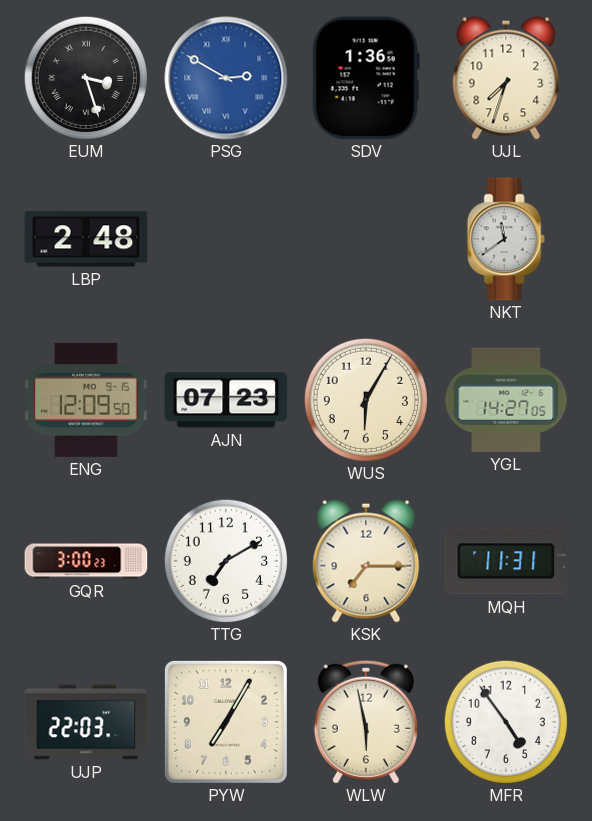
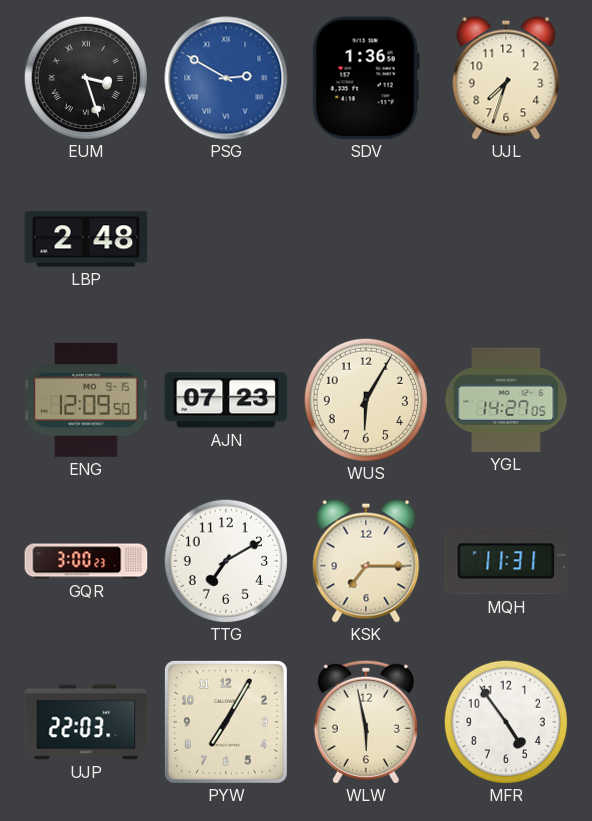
NKT: 11:39 -> none
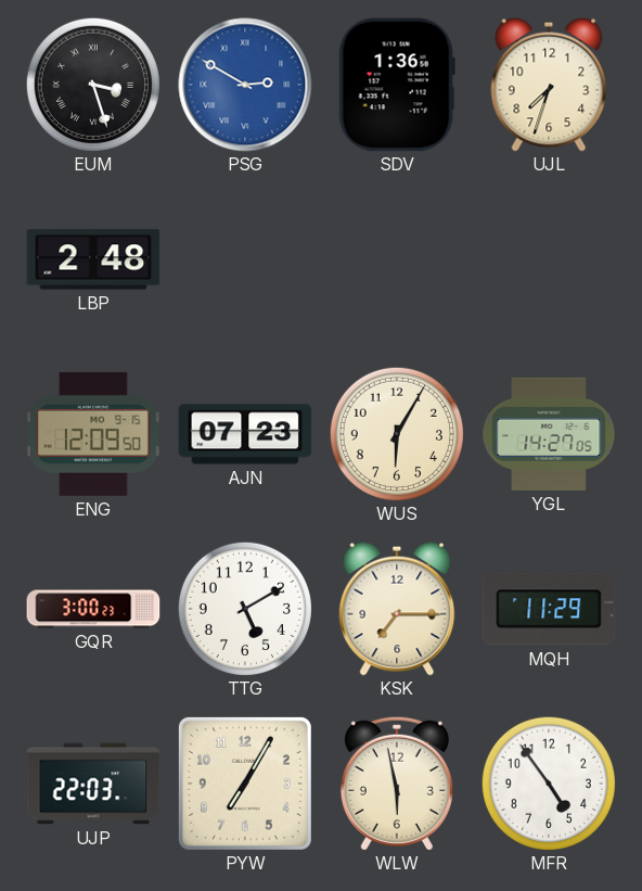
TTG: 7:10 -> 5:10
MQH: 11:31 -> 11:29
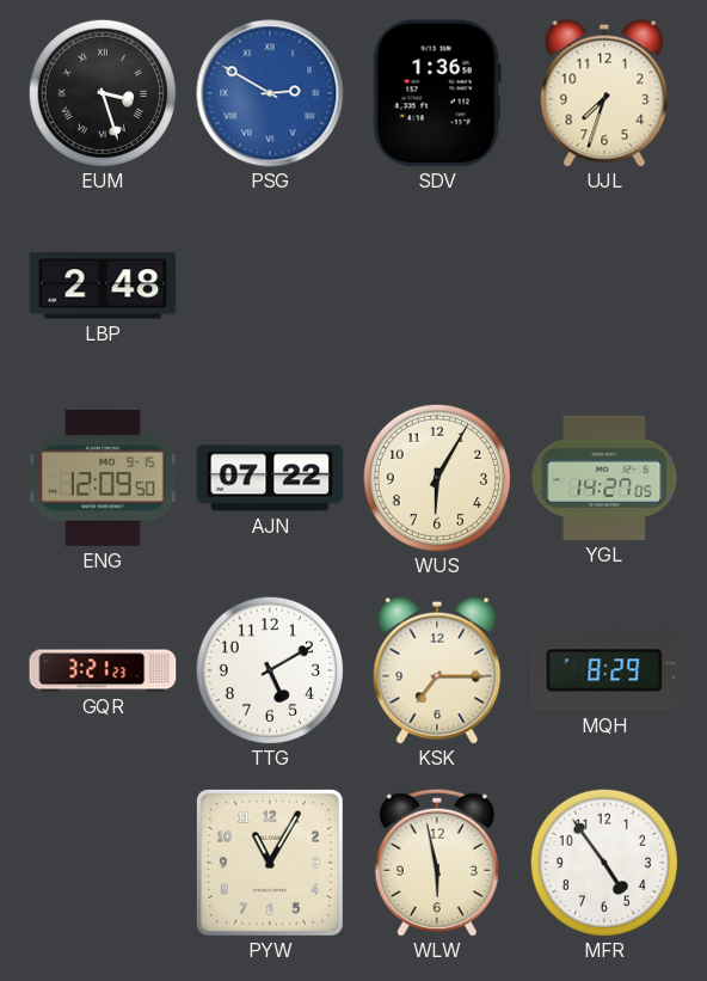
AJN: 07:23 -> 07:22
GQR: 3:00 -> 3:21
MQH: 11:29 -> 8:29
UJP: 22:03 -> none
PYW: 7:05 -> 11:05
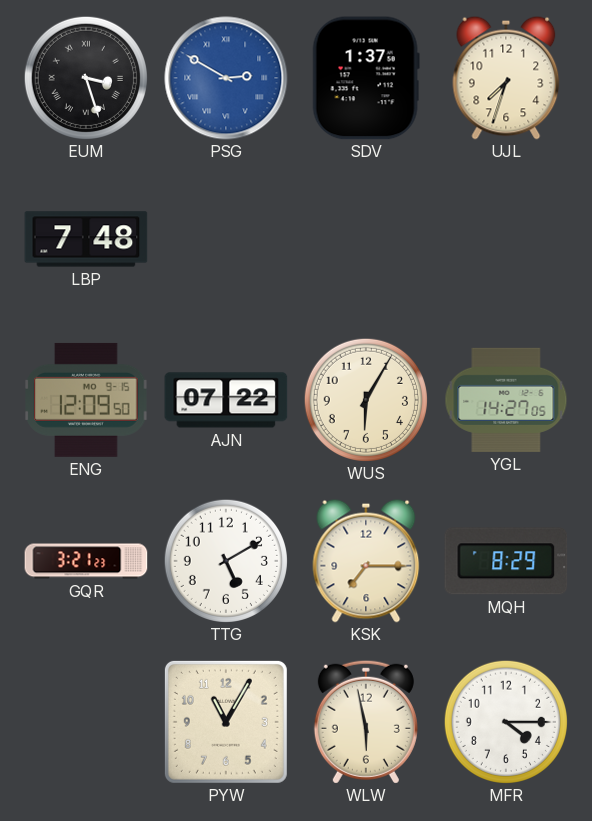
SDV: 1:36 -> 1:37
LBP: 2:48 -> 7:48
MFR: 4:54 -> 4:15
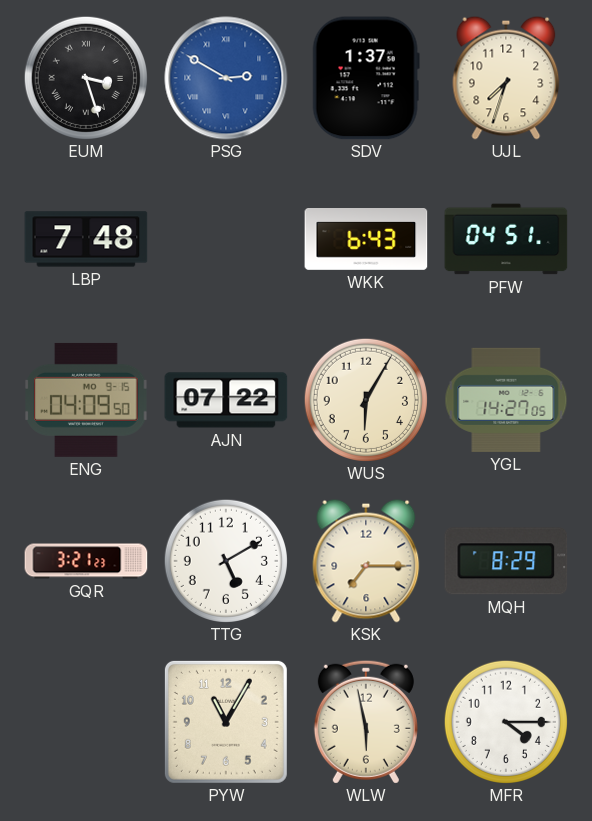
WKK: none -> 6:43
PFW: none -> 04:51
ENG: 12:09 -> 04:09
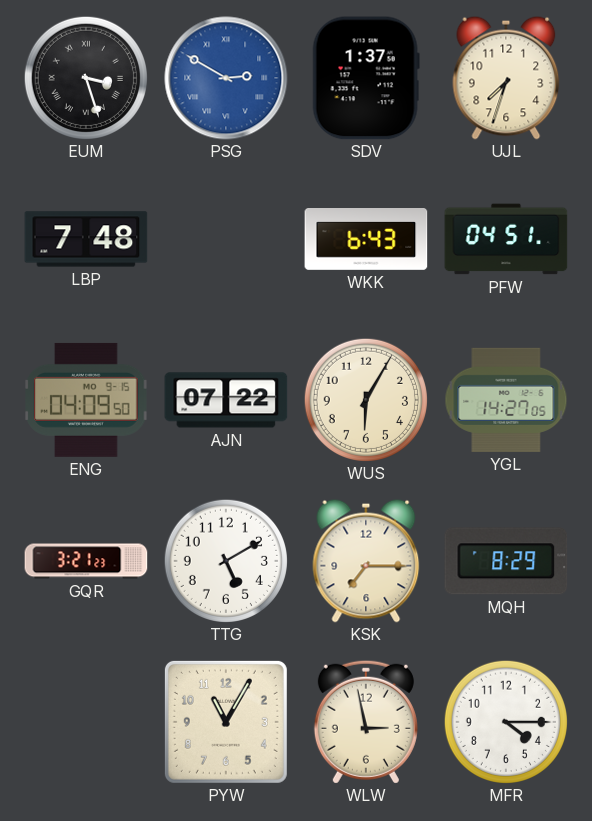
WLW: 5:58 -> 2:58
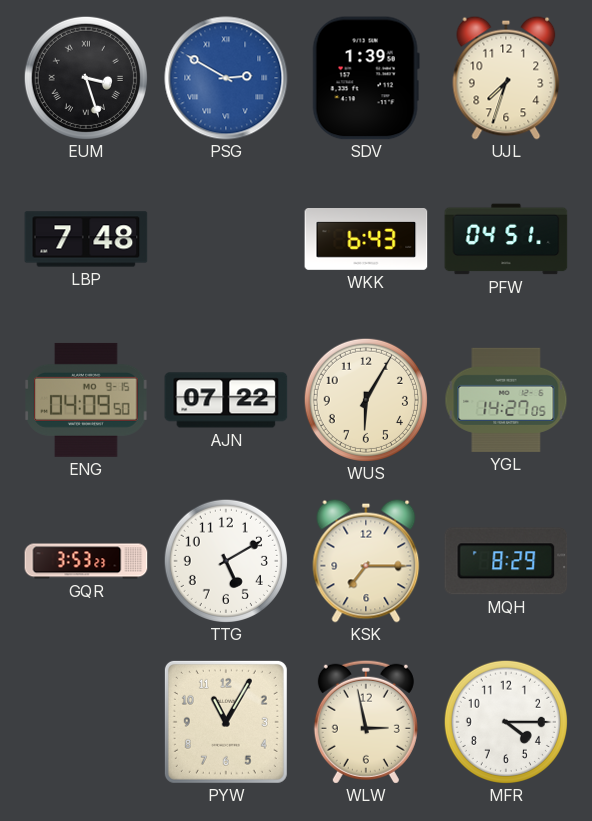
SDV: 1:37 -> 1:39
GQR: 3:21 -> 3:53
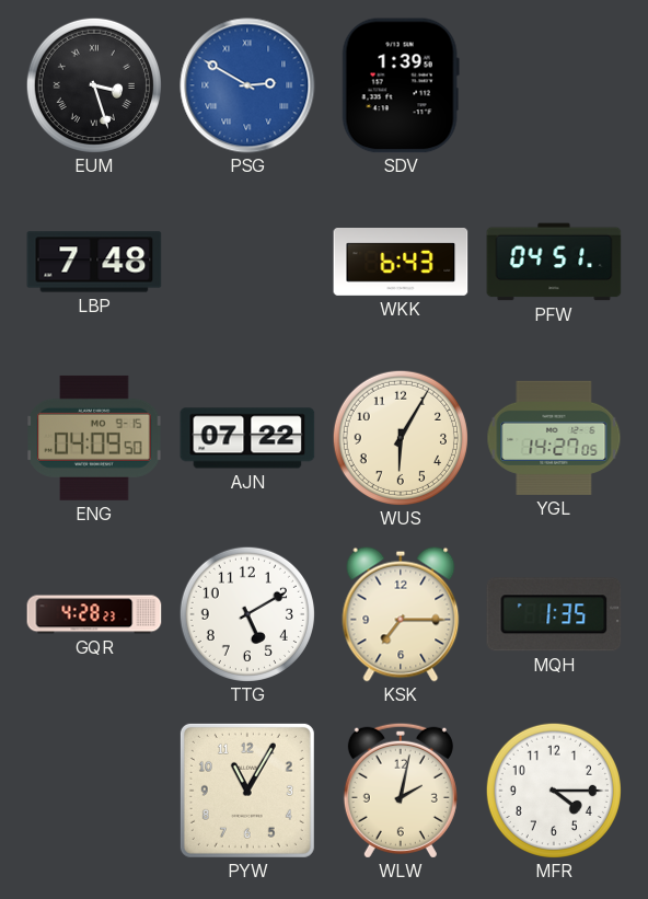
UJL: 7:33 -> none
GQR: 3:53 -> 4:28
MQH: 8:29 -> 1:35
WLW: 2:58 -> 2:02
